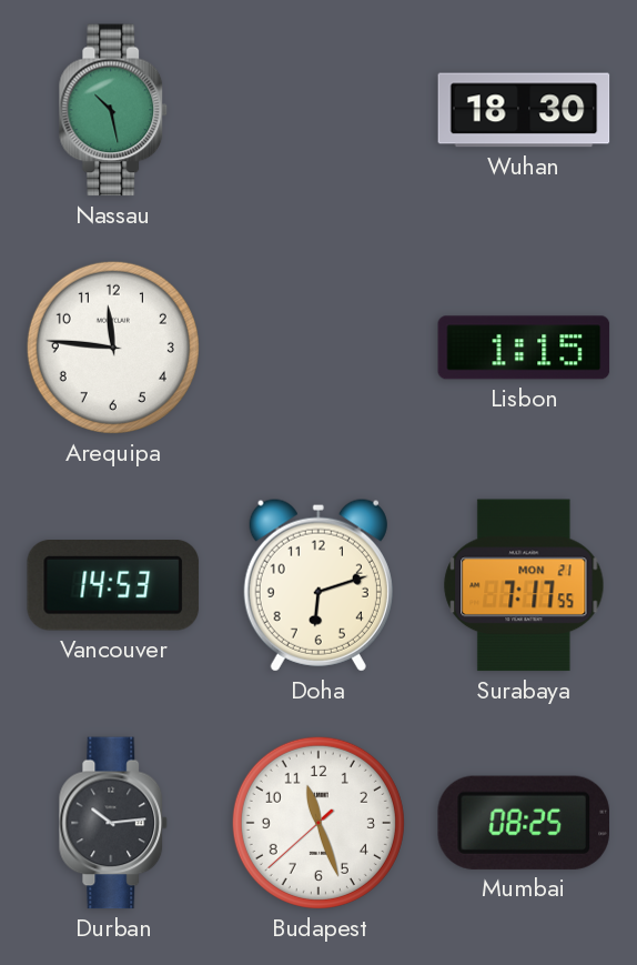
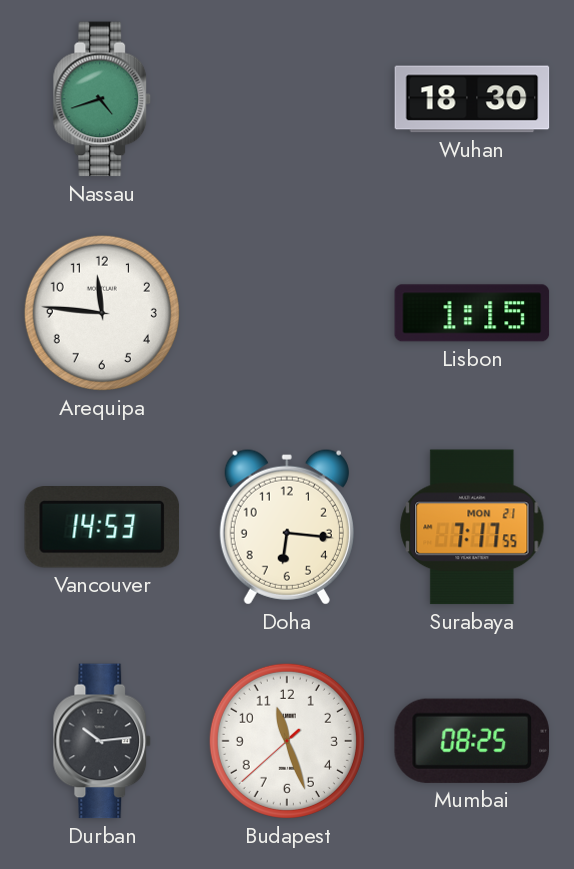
Nassau: 10:28 -> 4:42
Doha: 6:12 -> 6:16
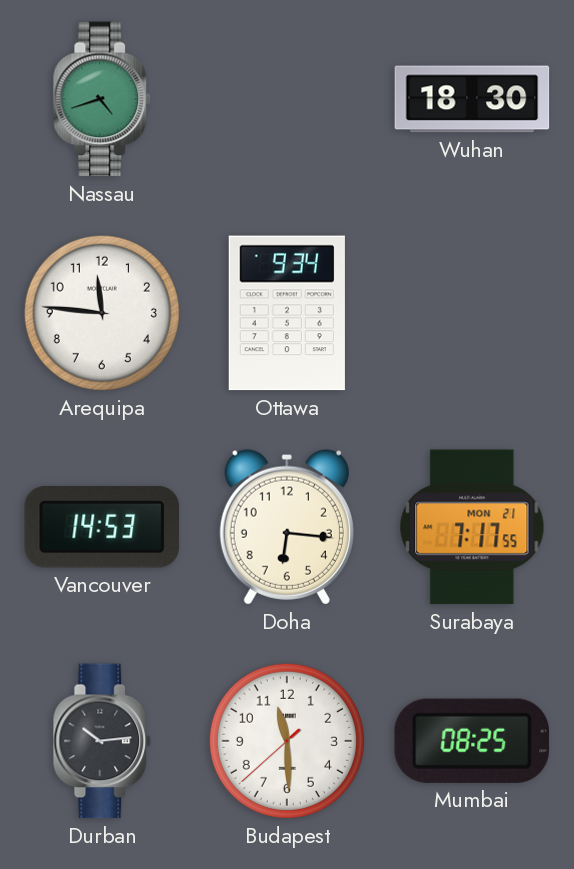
Ottawa: none -> 9:34
Lisbon: 1:15 -> none
Budapest: 11:26 -> 11:29
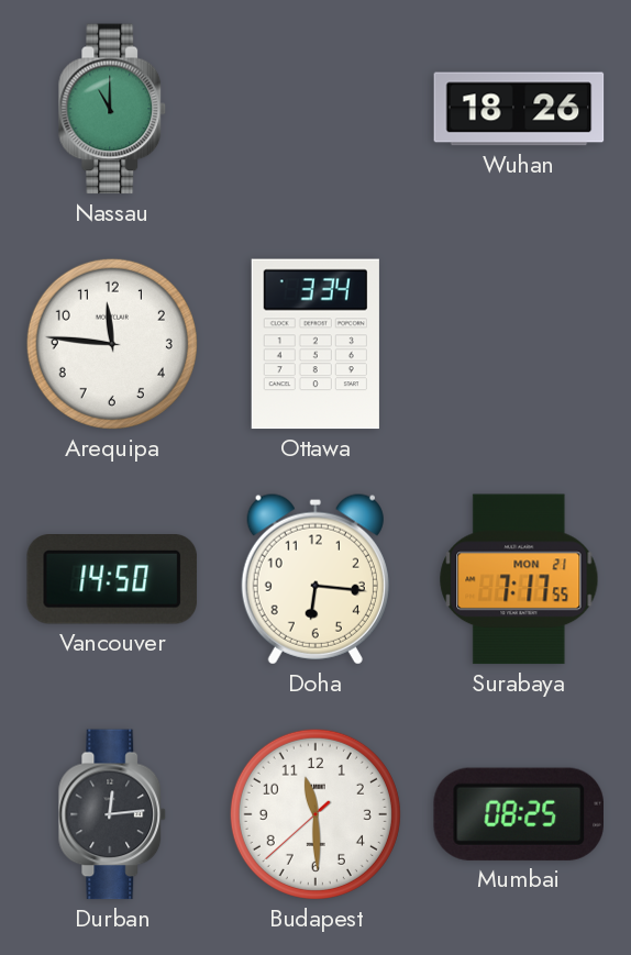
Nassau: 4:42 -> 11:00
Wuhan: 18:30 -> 18:26
Ottawa: 9:34 -> 3:34
Vancouver: 14:53 -> 14:50
Durban: 10:14 -> 12:14
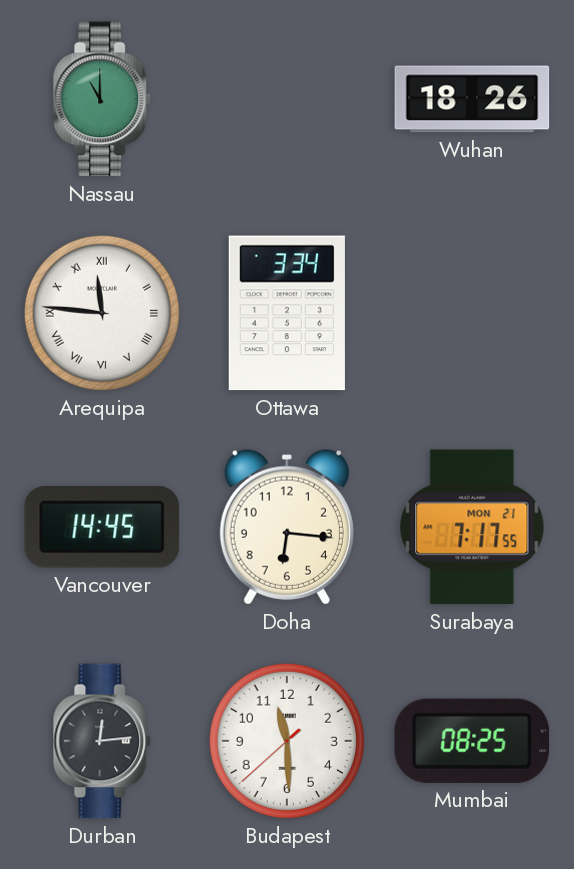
Arequipa numerals: Arabic -> Roman
Vancouver: 14:50 -> 14:45
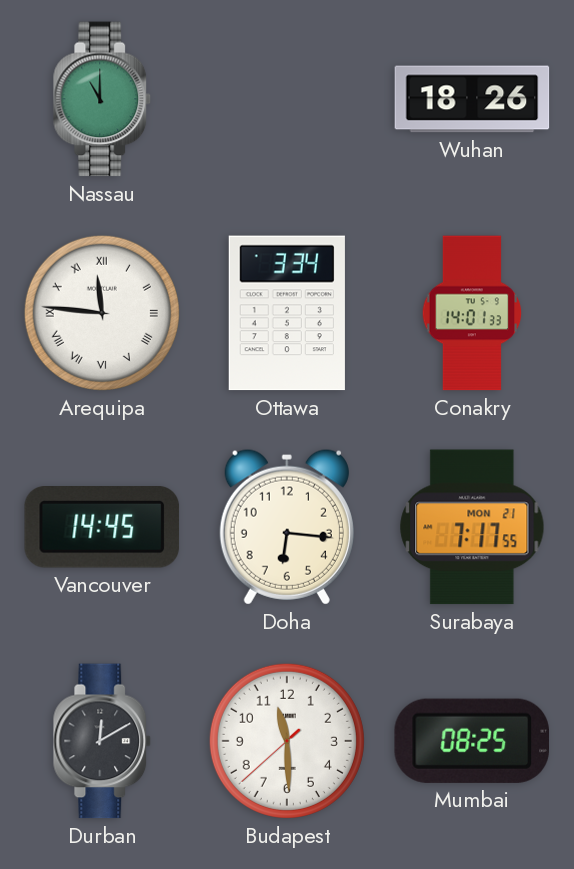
Conakry: none -> 14:01
Durban: 12:14 -> 12:10
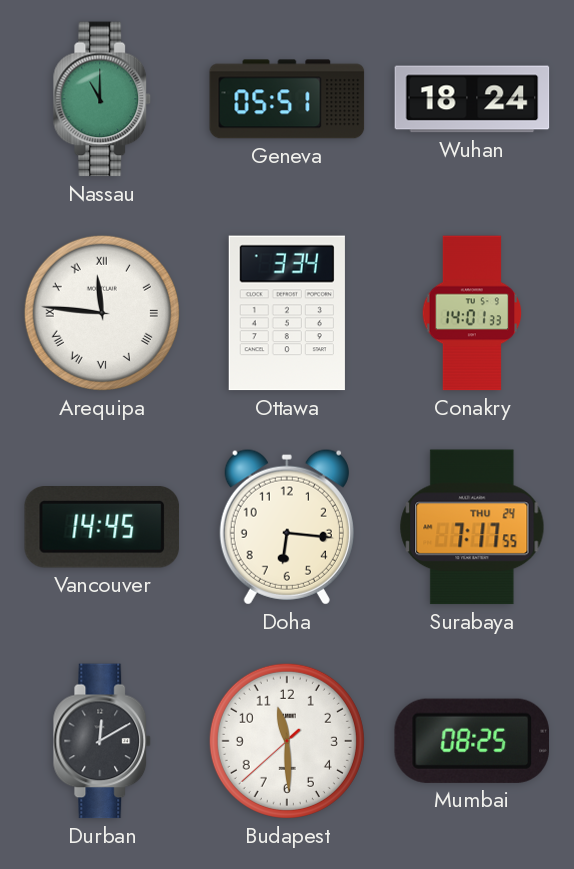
Geneva: none -> 05:51
Wuhan: 18:26 -> 18:24
Surabaya date: MON 21 -> THU 24
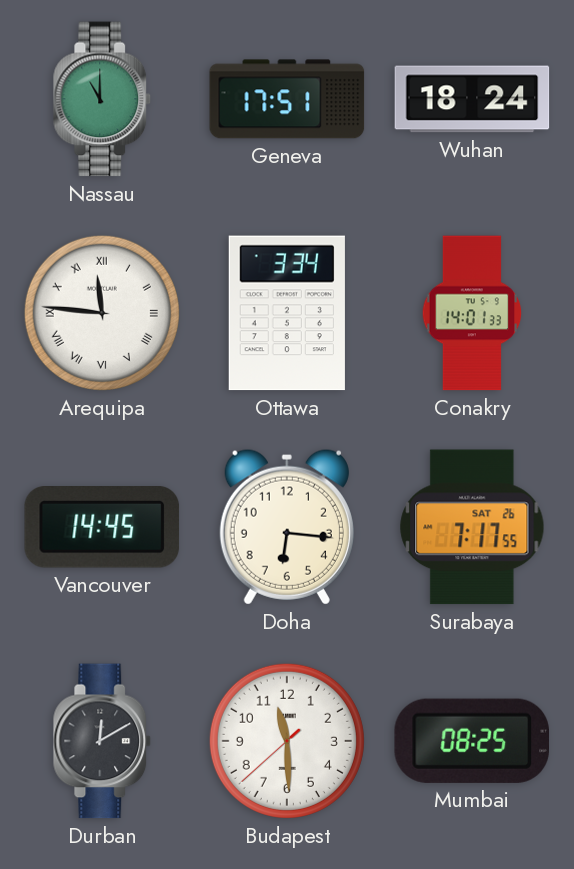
Geneva: 05:51 -> 17:51
Surabaya date: THU 24 -> SAT 26
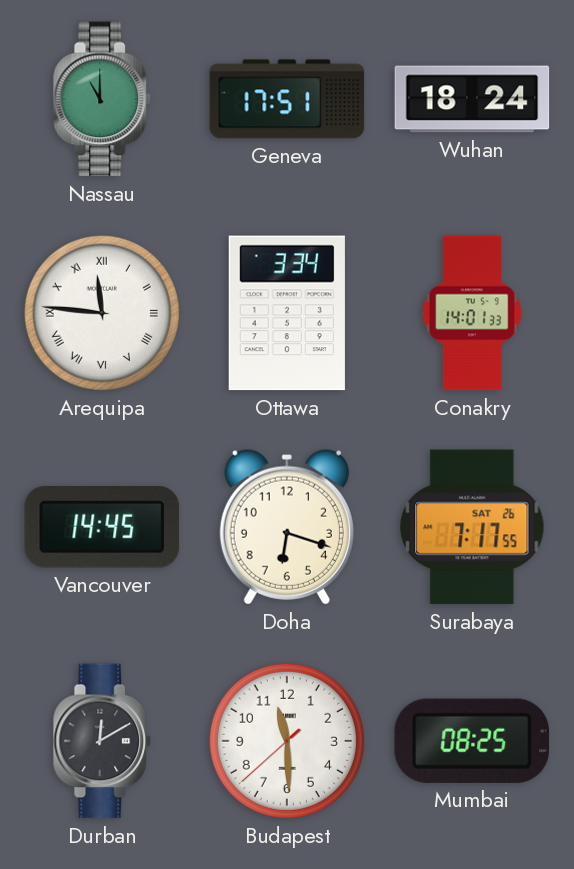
Doha: 6:16 -> 6:18
